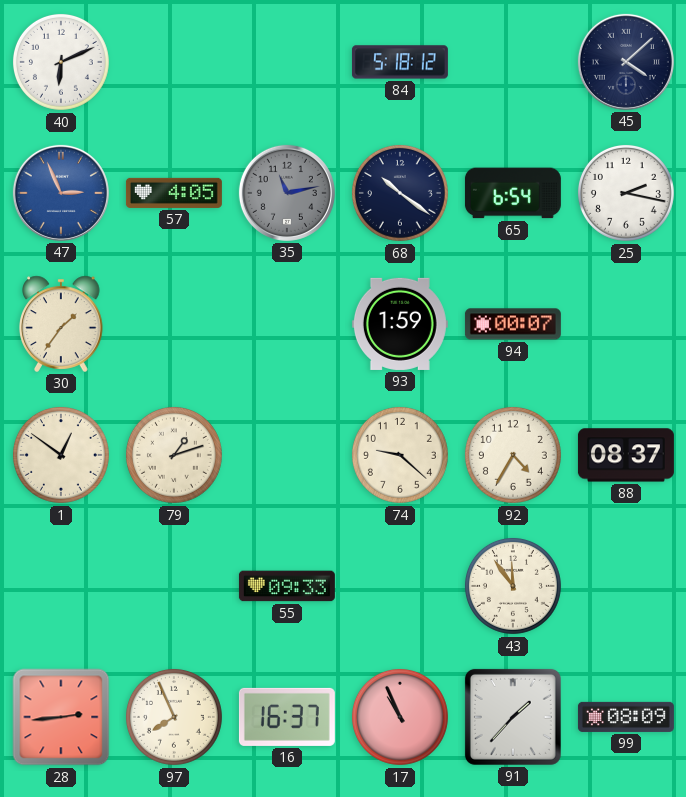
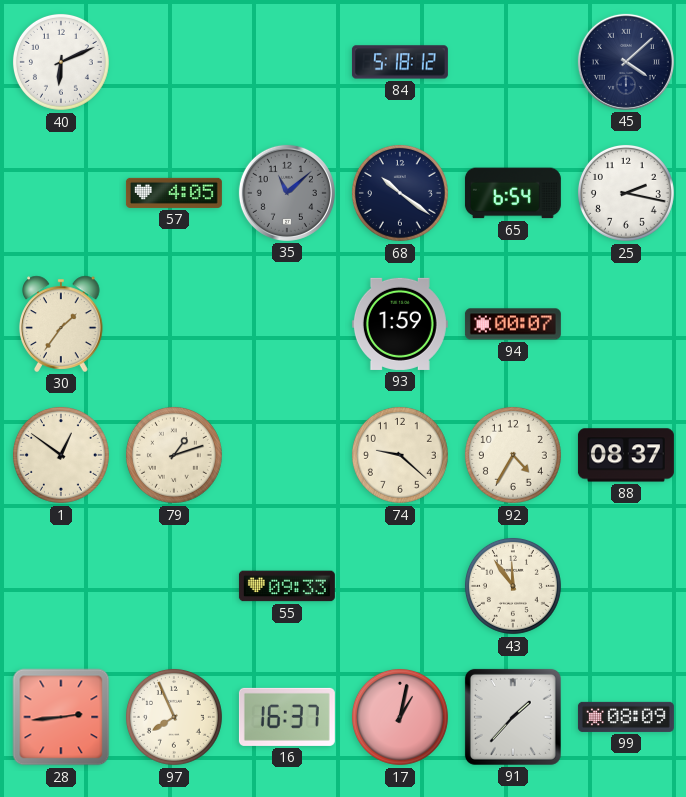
47: 2:56 -> none
35: 11:13 -> 11:08
17: 10:56 -> 1:02
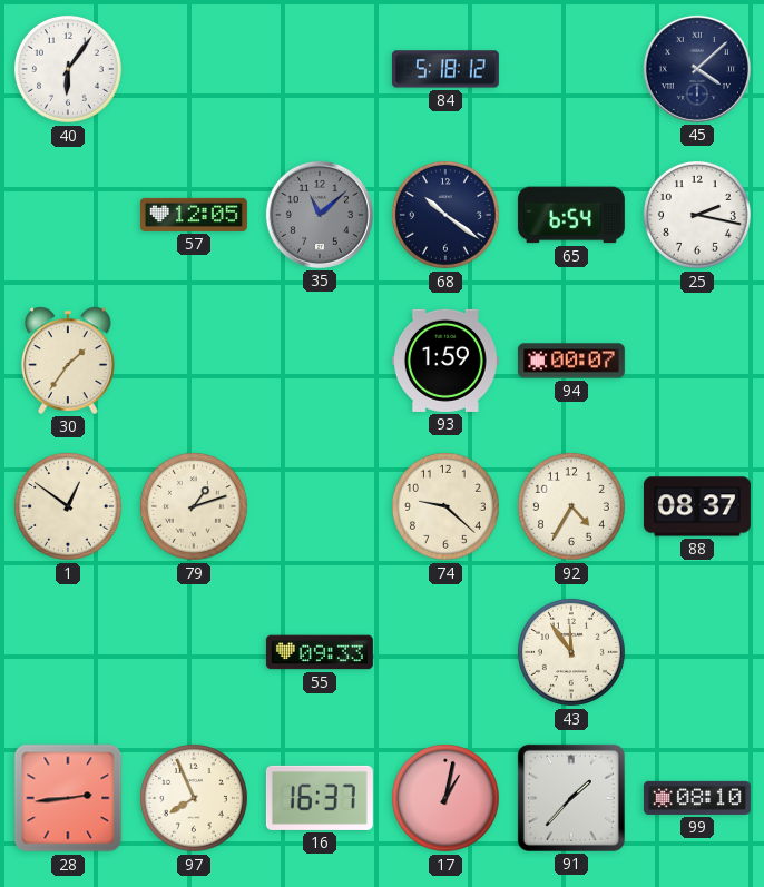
40: 6:11 -> 6:06
57: 4:05 -> 12:05
99: 08:09 -> 08:10
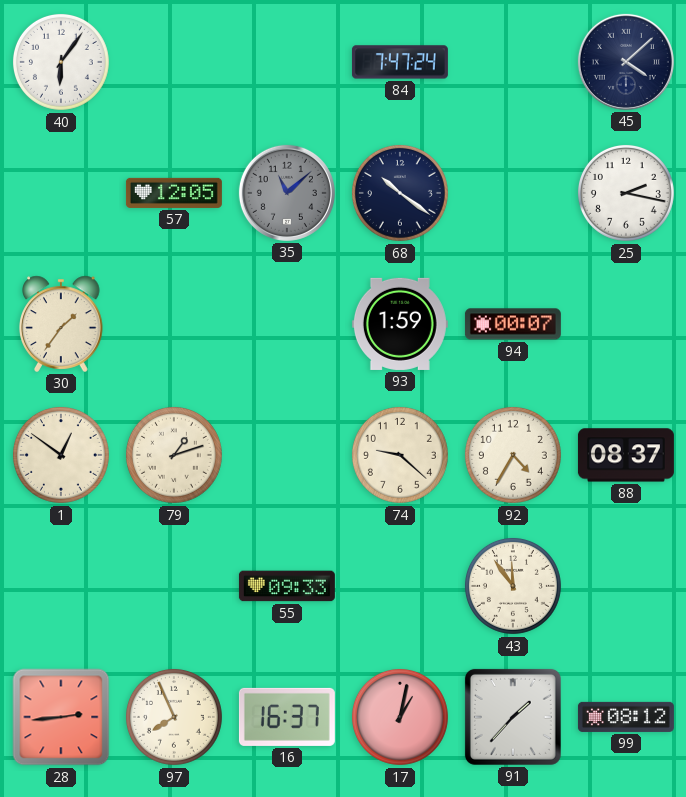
84: 5:18 -> 7:47
65: 6:54 -> none
99: 08:10 -> 08:12
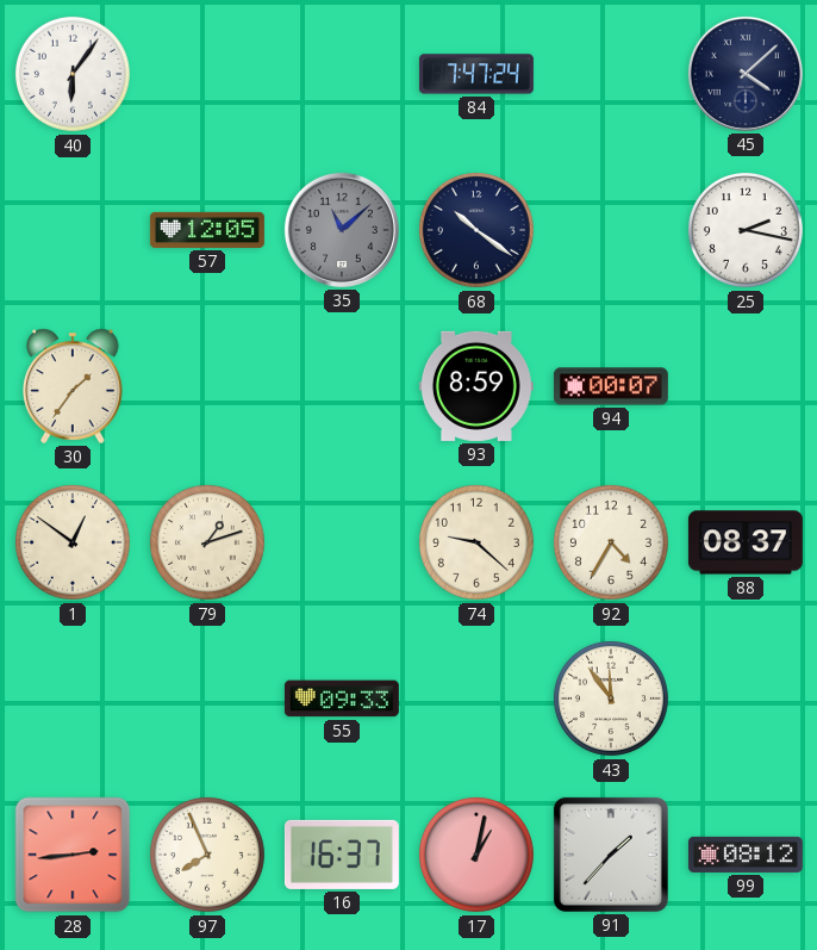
93: 1:59 -> 8:59
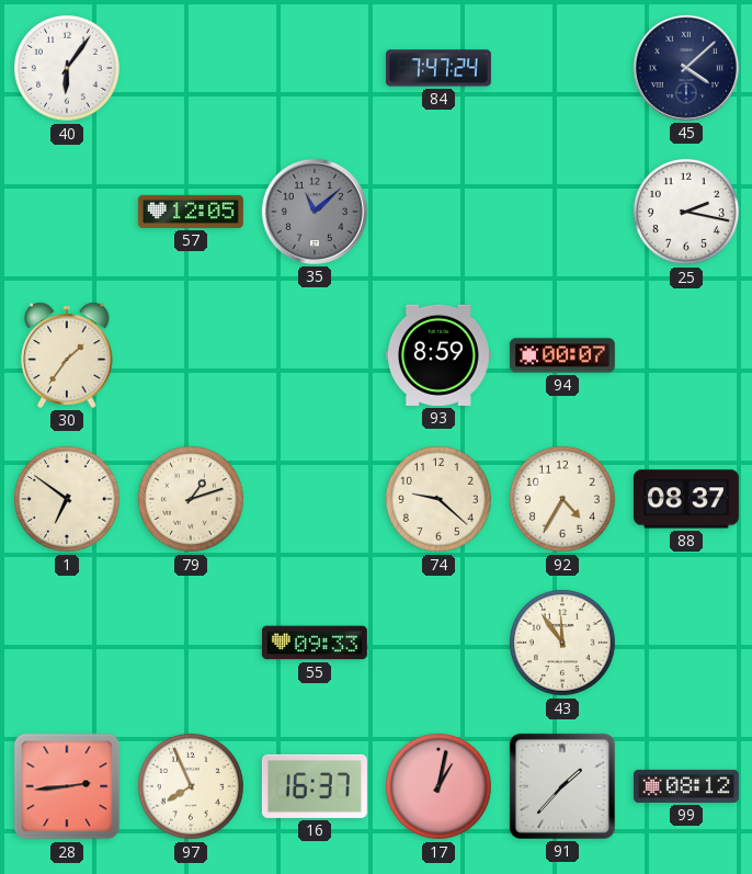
68: 10:21 -> none
1: 12:51 -> 6:51
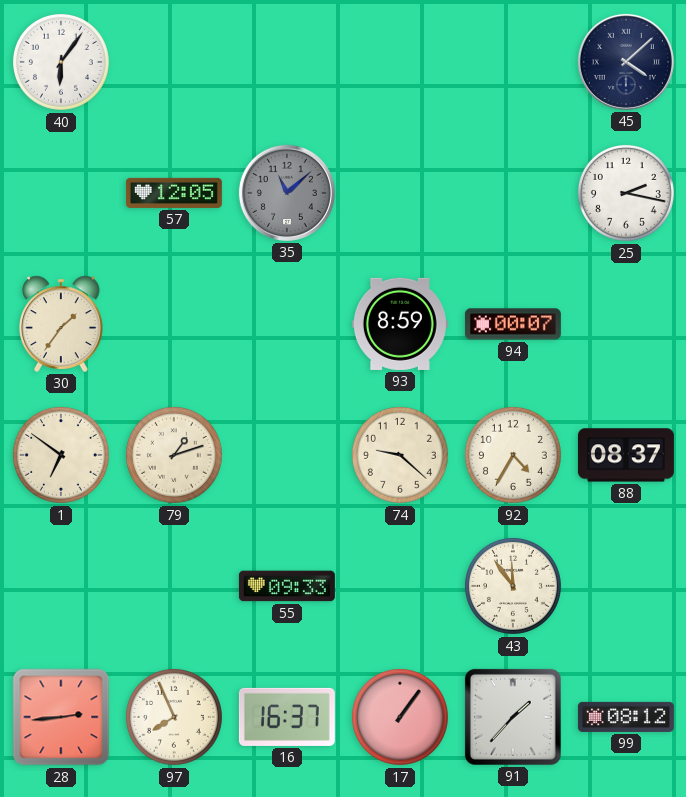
84: 7:47 -> none
17: 1:02 -> 1:06
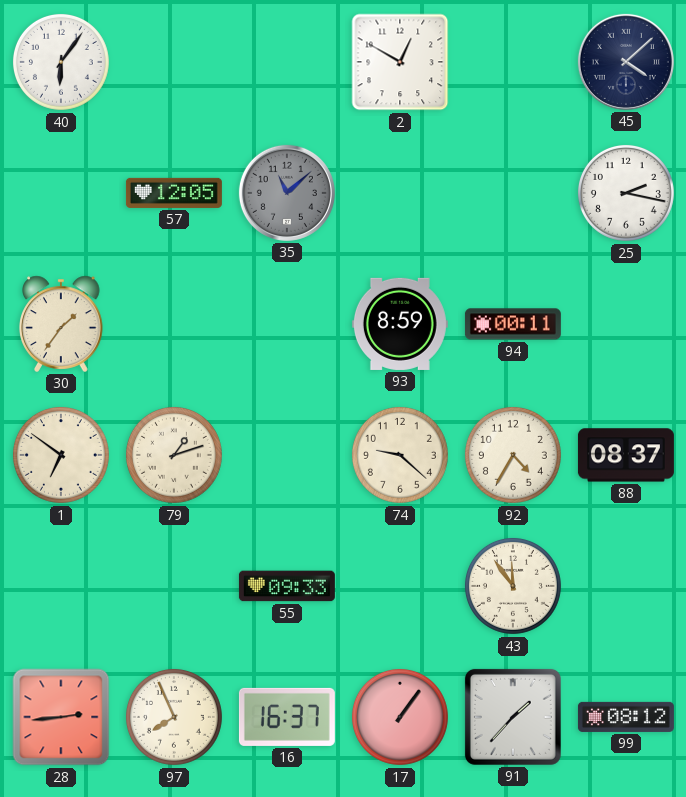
2: none -> 12:50
94: 00:07 -> 00:11
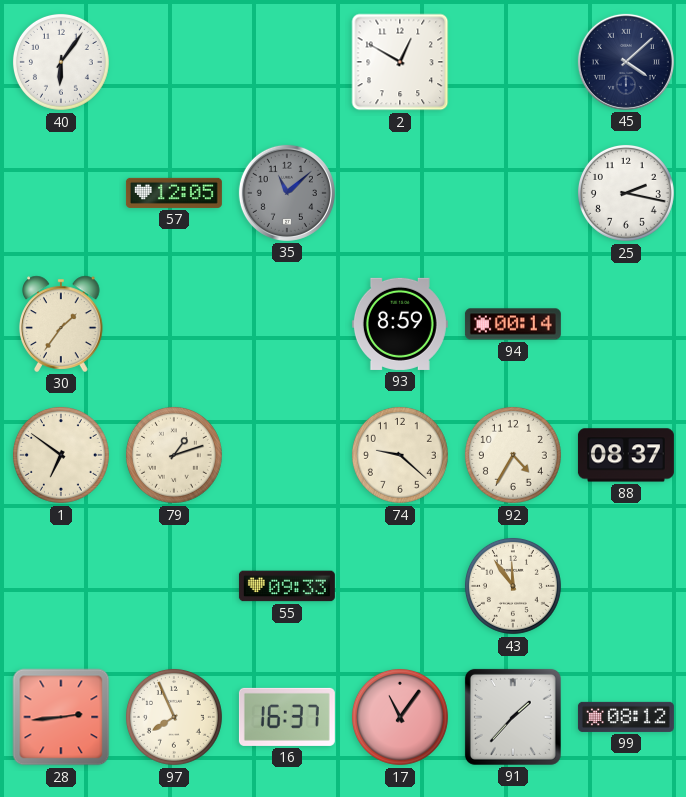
94: 00:11 -> 00:14
17: 1:06 -> 11:06
